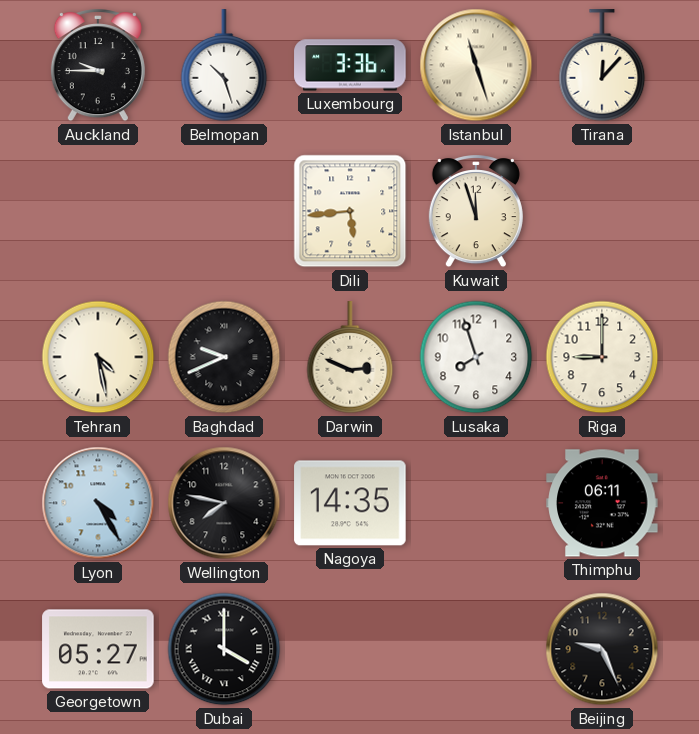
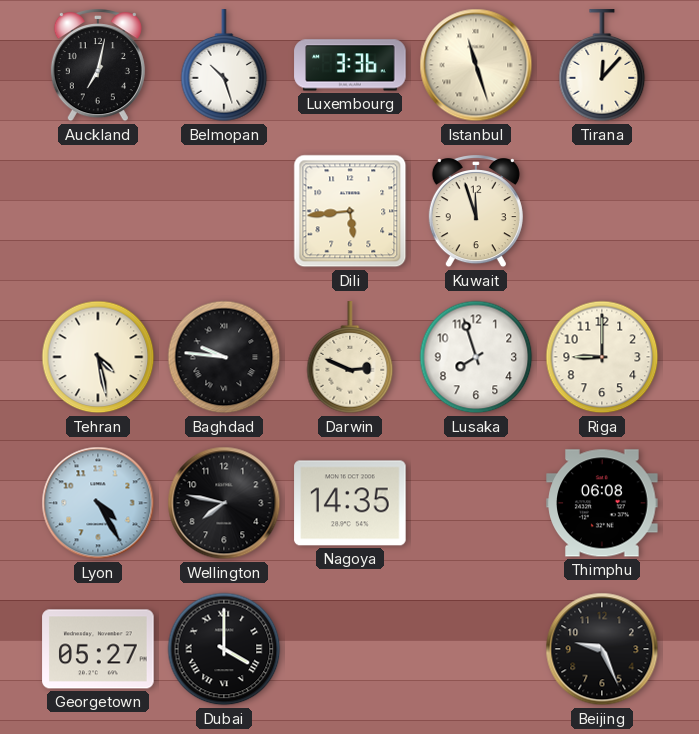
Auckland: 9:45 -> 7:02
Baghdad: 9:41 -> 9:46
Thimphu: 06:11 -> 06:08
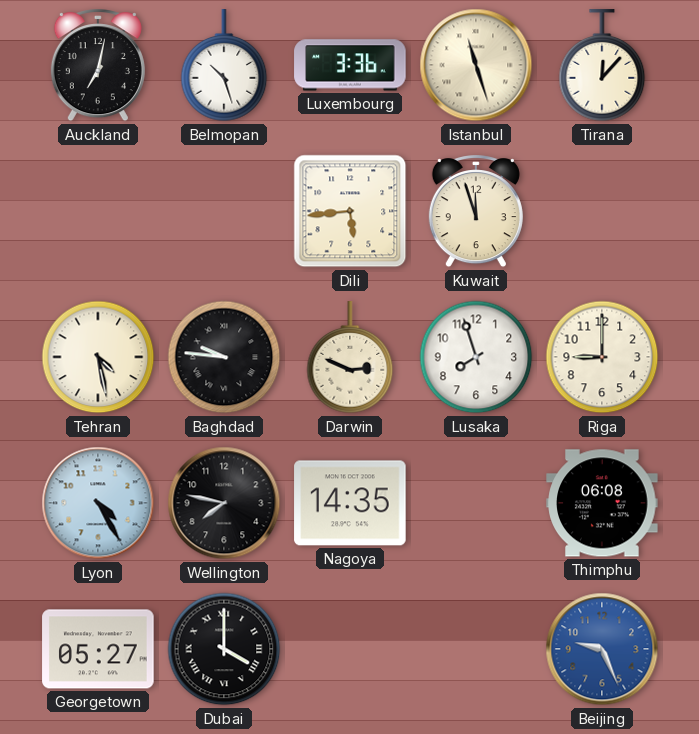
Beijing dial: black -> blue
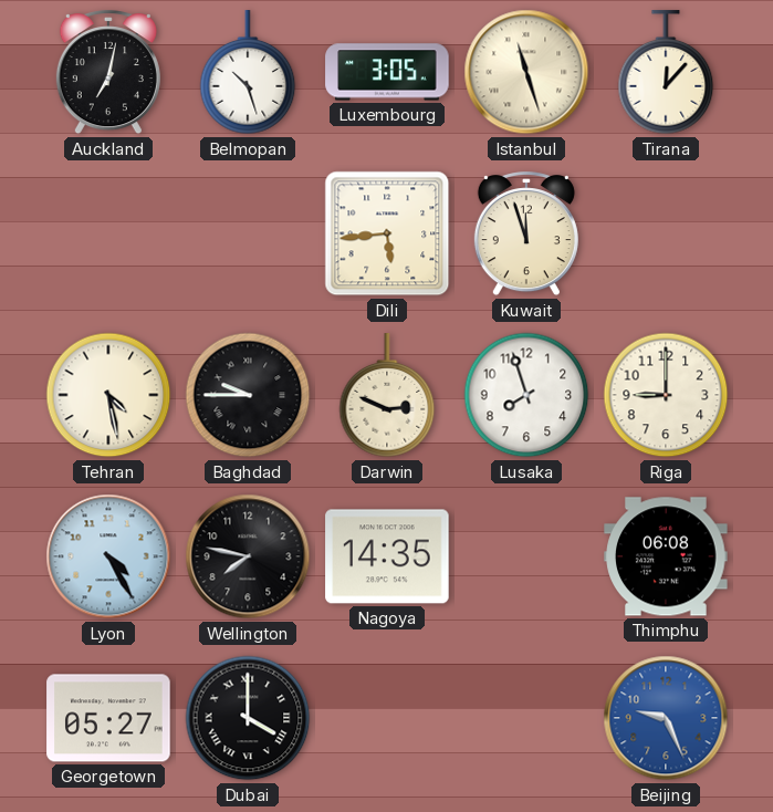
Luxembourg: 3:36 -> 3:05
Baghdad: 9:46 -> 9:45
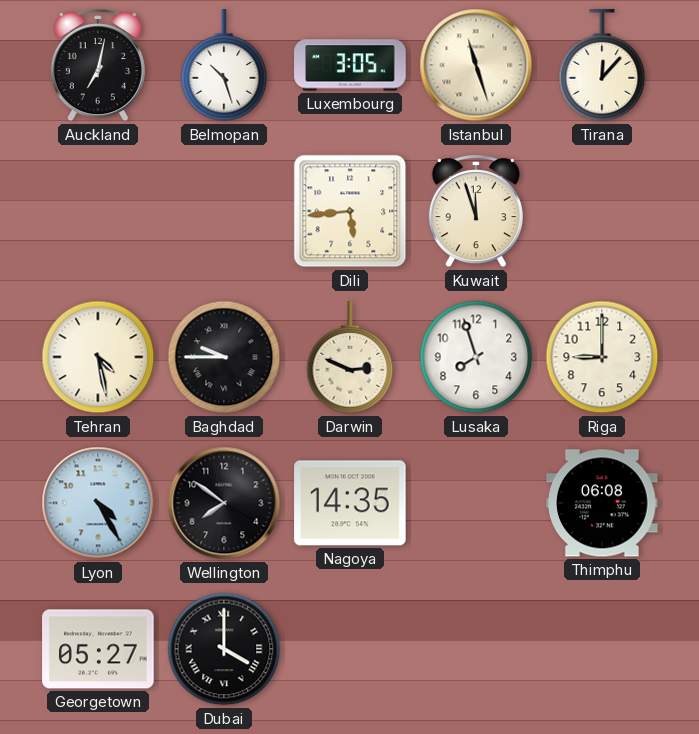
Wellington: 7:47 -> 7:51
Beijing: 9:26 -> none
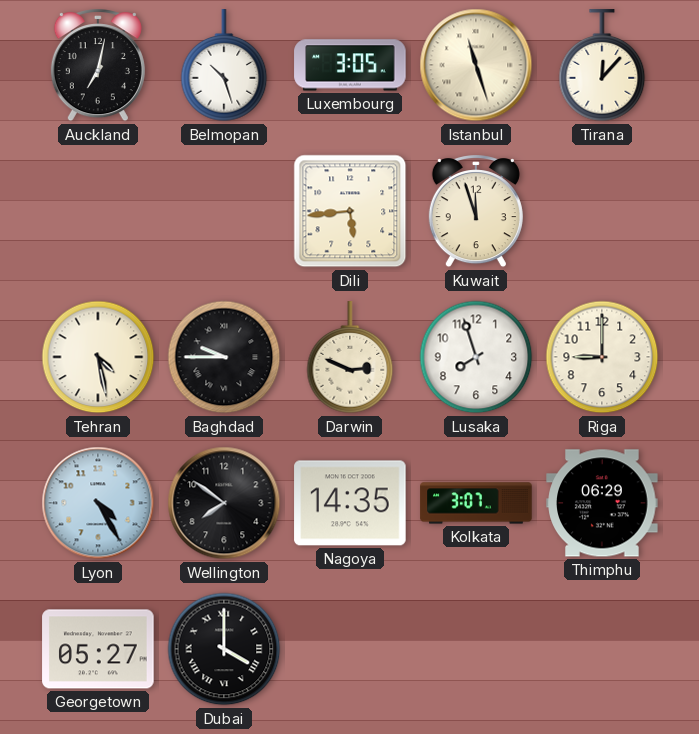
Kolkata: none -> 3:07
Thimphu: 06:08 -> 06:29
